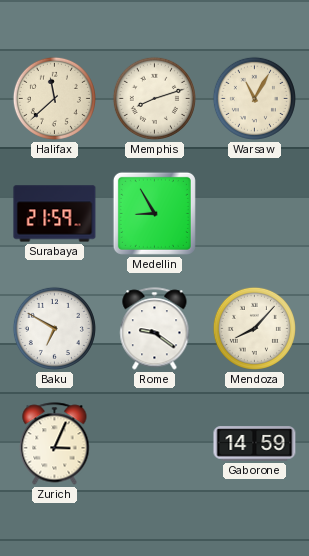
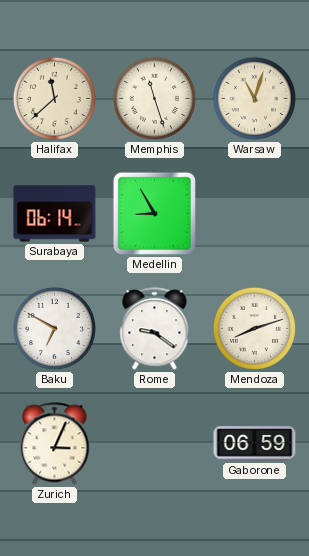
Memphis: 8:12 -> 11:27
Warsaw: 11:05 -> 11:03
Surabaya: 21:59 -> 06:14
Mendoza: 8:07 -> 8:12
Gaborone: 14:59 -> 06:59
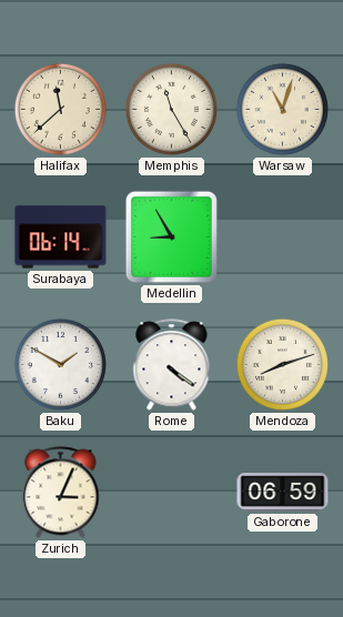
Memphis: 11:27 -> 11:25
Baku: 6:50 -> 1:50
Rome: 9:21 -> 4:21
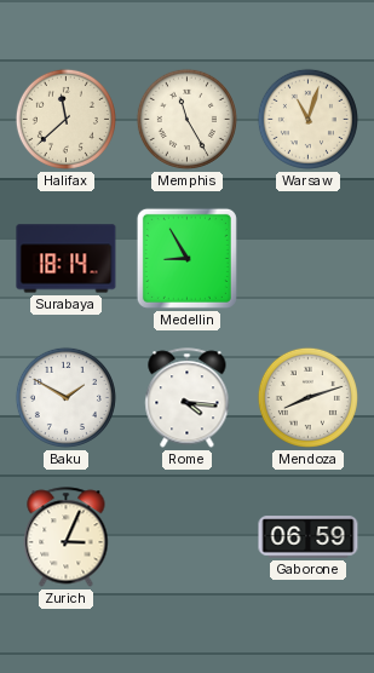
Surabaya: 06:14 -> 18:14
Rome: 4:21 -> 4:16
